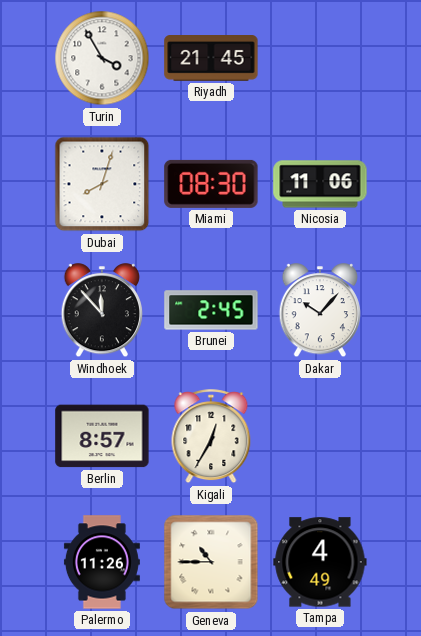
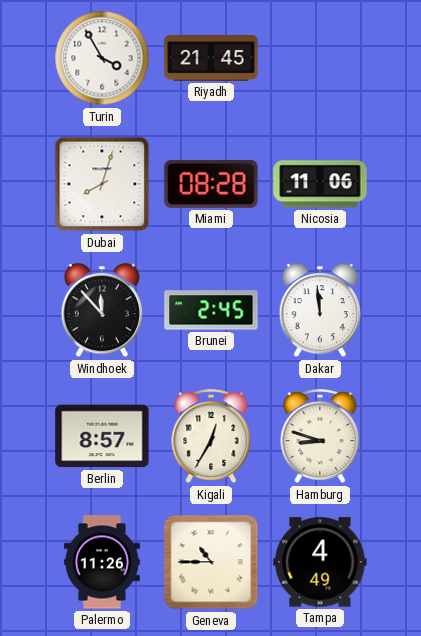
Miami: 08:30 -> 08:28
Dakar: 10:07 -> 11:59
Hamburg: none -> 8:48
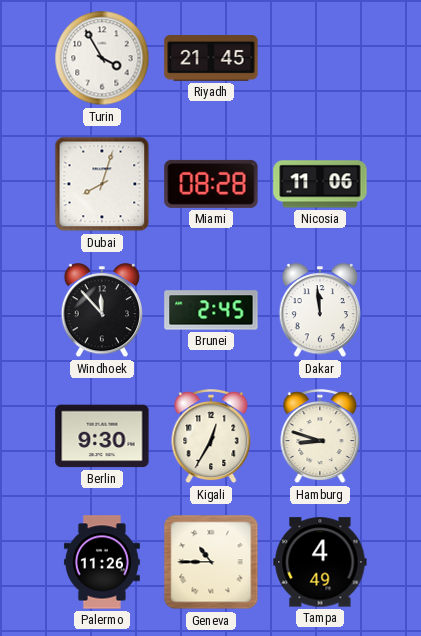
Berlin: 8:57 -> 9:30
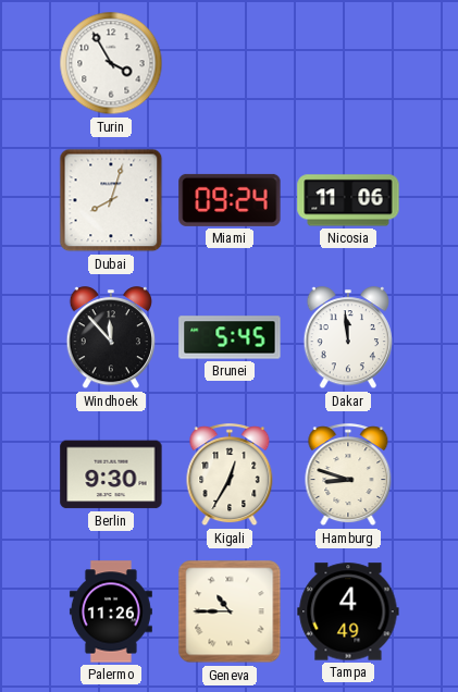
Riyadh: 21:45 -> none
Miami: 08:28 -> 09:24
Brunei: 2:45 -> 5:45
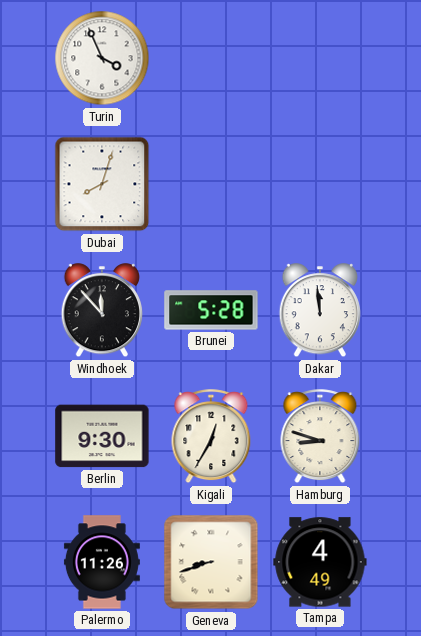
Turin: 3:55 -> 3:56
Miami: 09:24 -> none
Nicosia: 11:06 -> none
Brunei: 5:45 -> 5:28
Geneva: 10:45 -> 8:42
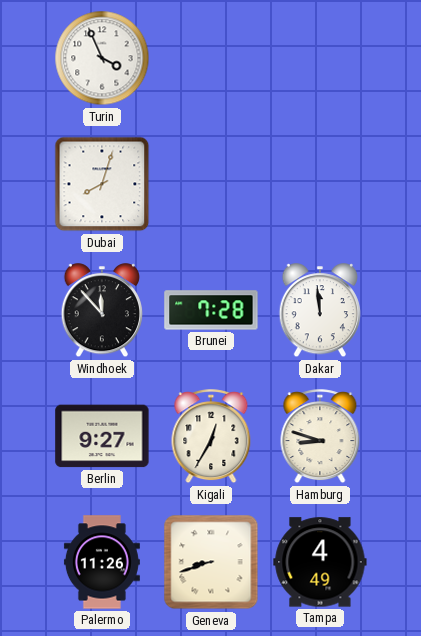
Brunei: 5:28 -> 7:28
Berlin: 9:30 -> 9:27
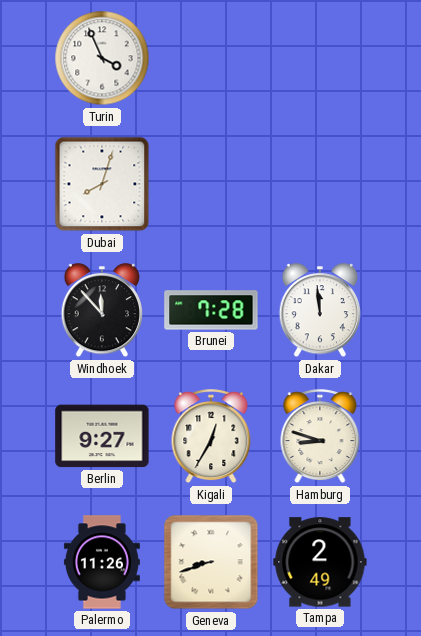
Tampa: 4:49 -> 2:49
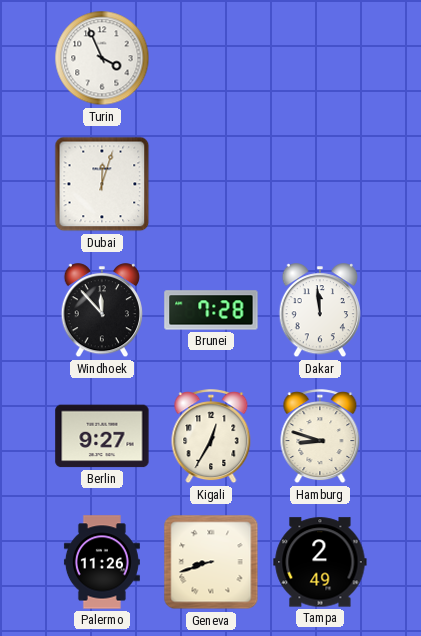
Dubai: 8:03 -> 12:03
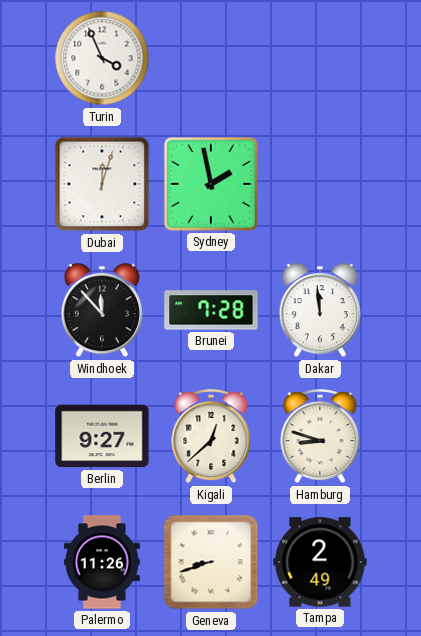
Sydney: none -> 1:58
Kigali: 12:35 -> 12:38
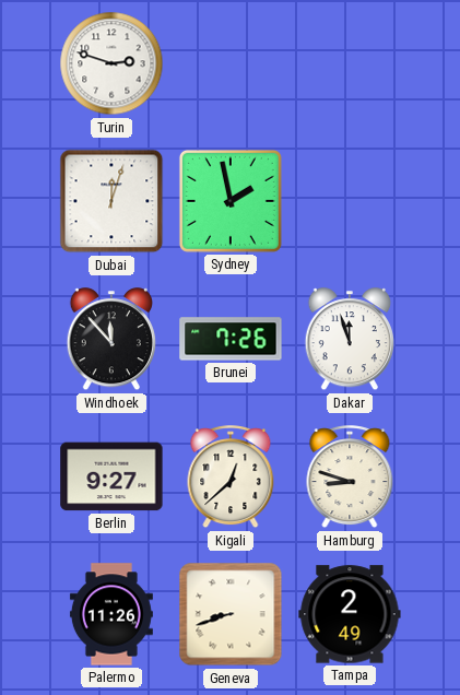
Turin: 3:56 -> 2:48
Brunei: 7:28 -> 7:26
Dakar: 11:59 -> 11:57
